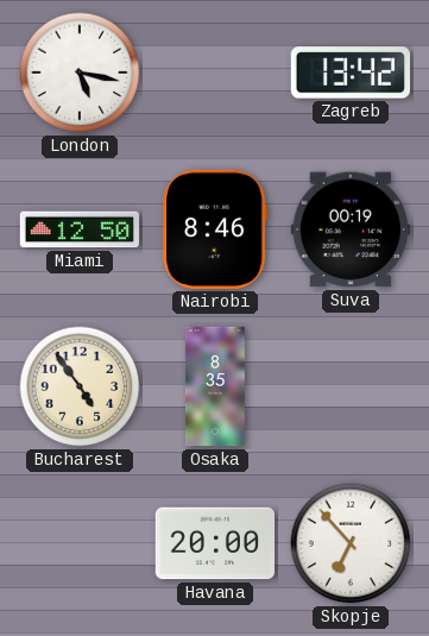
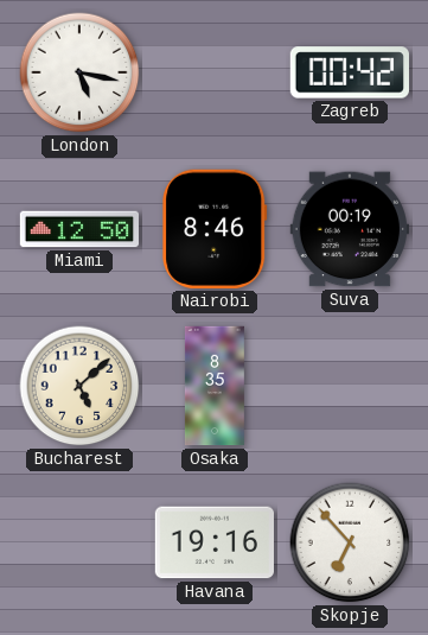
Zagreb: 13:42 -> 00:42
Bucharest: 4:54 -> 5:08
Havana: 20:00 -> 19:16
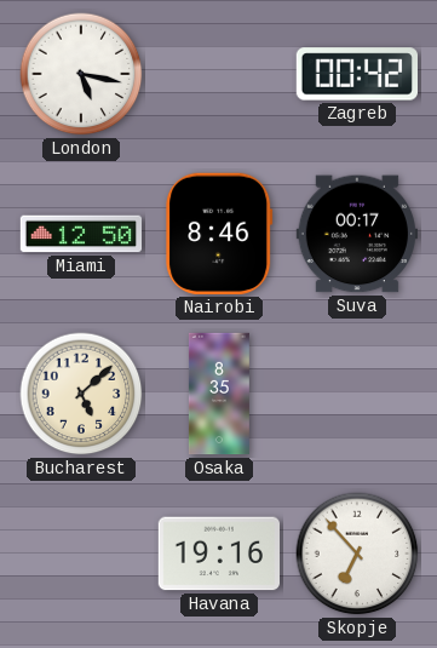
Suva: 00:19 -> 00:17
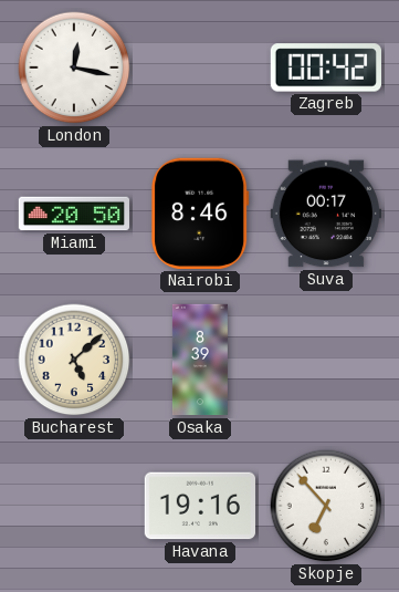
London: 5:17 -> 12:17
Miami: 12:50 -> 20:50
Osaka: 8:35 -> 8:39
